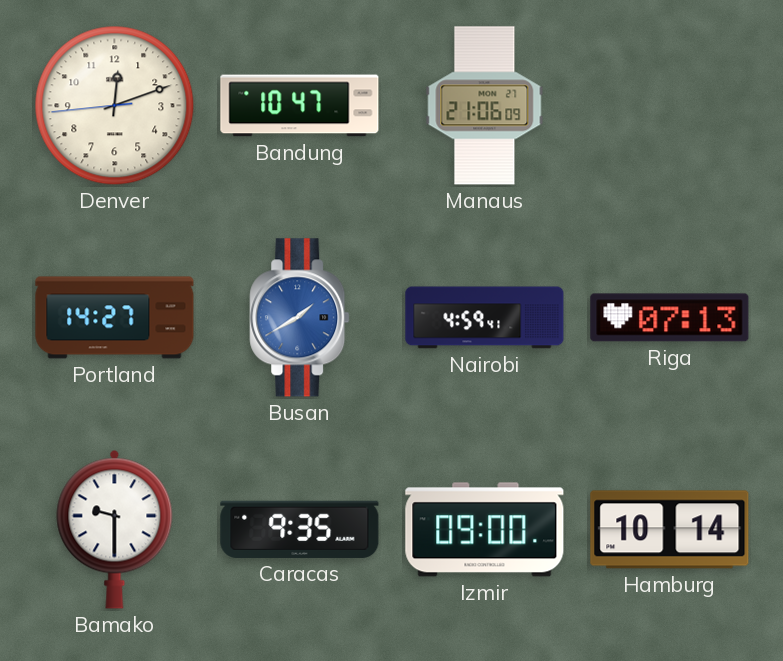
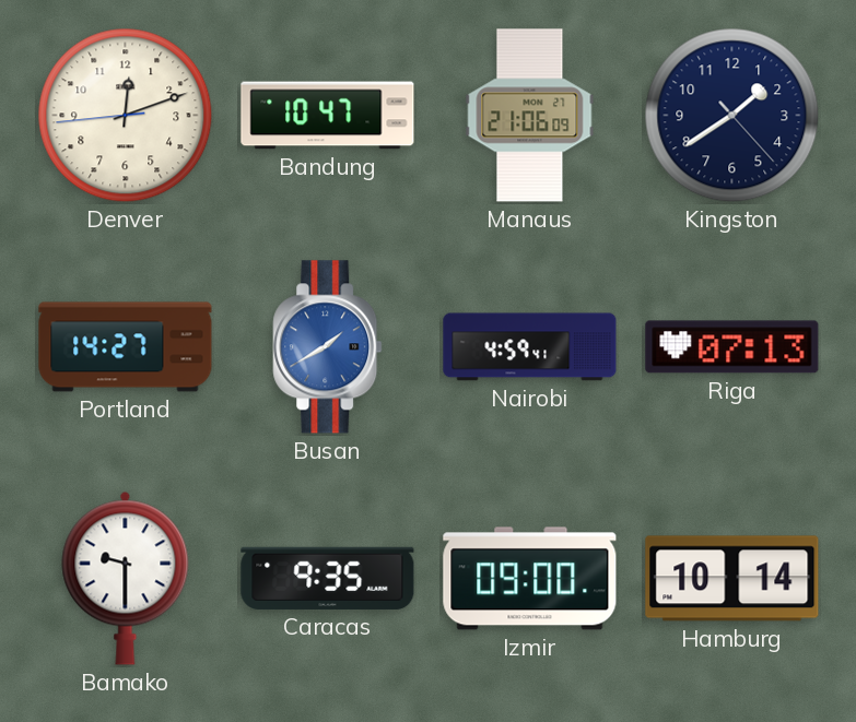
Kingston: none -> 1:39
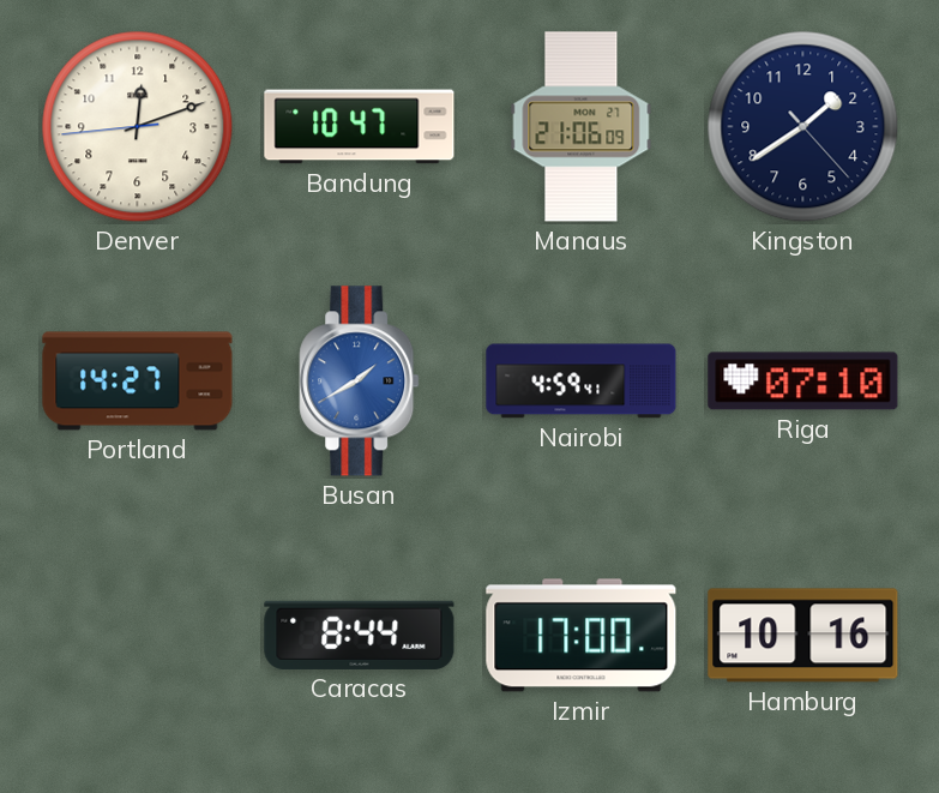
Riga: 07:13 -> 07:10
Bamako: 9:30 -> none
Caracas: 9:35 -> 8:44
Izmir: 09:00 -> 17:00
Hamburg: 10:14 -> 10:16
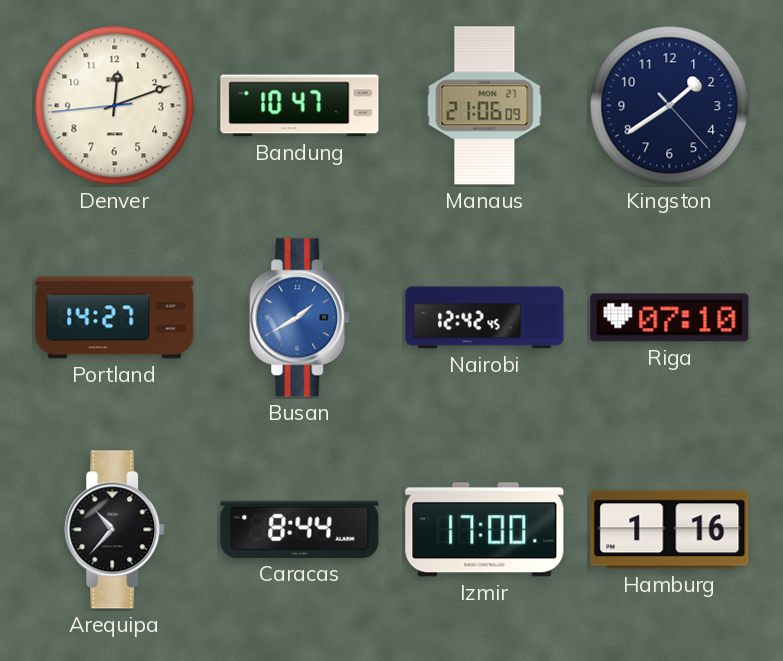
Nairobi: 4:59 -> 12:42
Arequipa: none -> 10:37
Hamburg: 10:16 -> 1:16
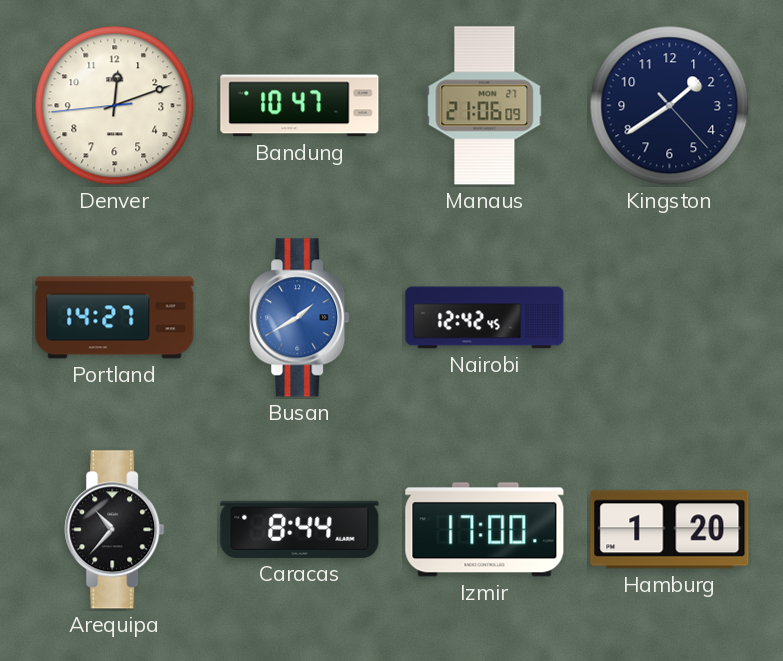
Riga: 07:10 -> none
Hamburg: 1:16 -> 1:20
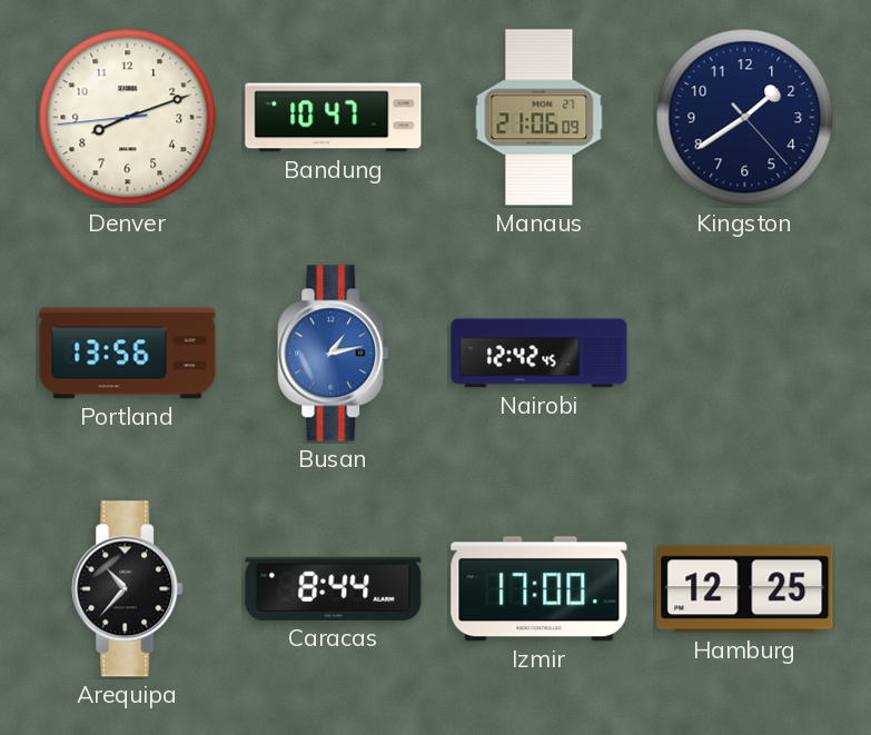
Denver: 12:11 -> 8:11
Portland: 14:27 -> 13:56
Busan: 1:40 -> 1:13
Hamburg: 1:20 -> 12:25
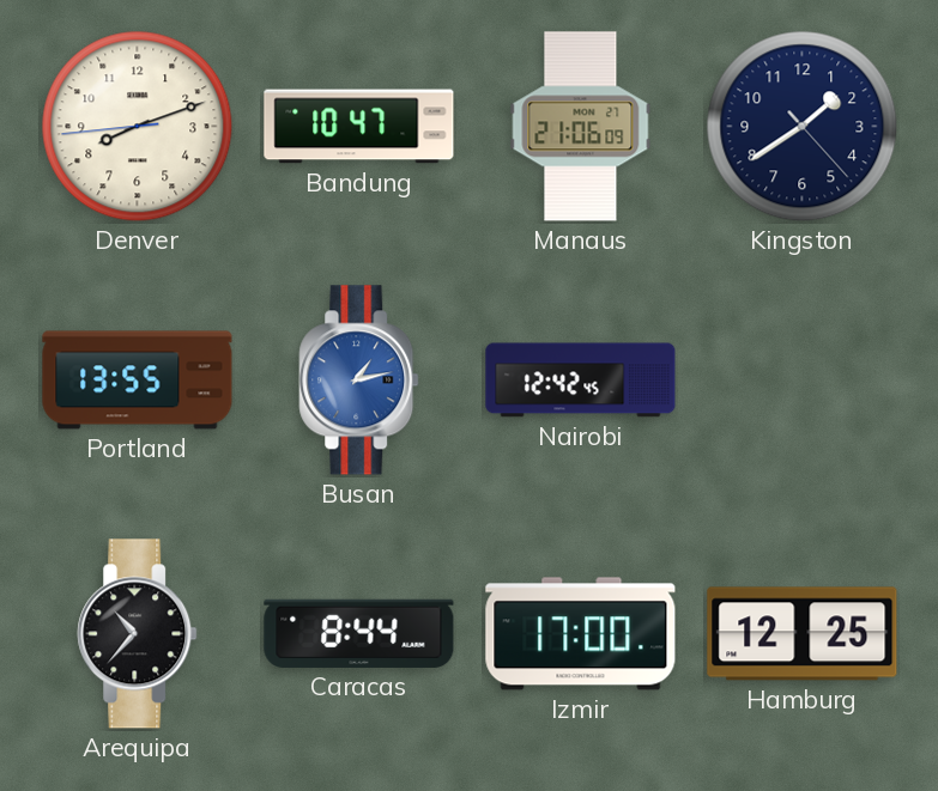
Portland: 13:56 -> 13:55
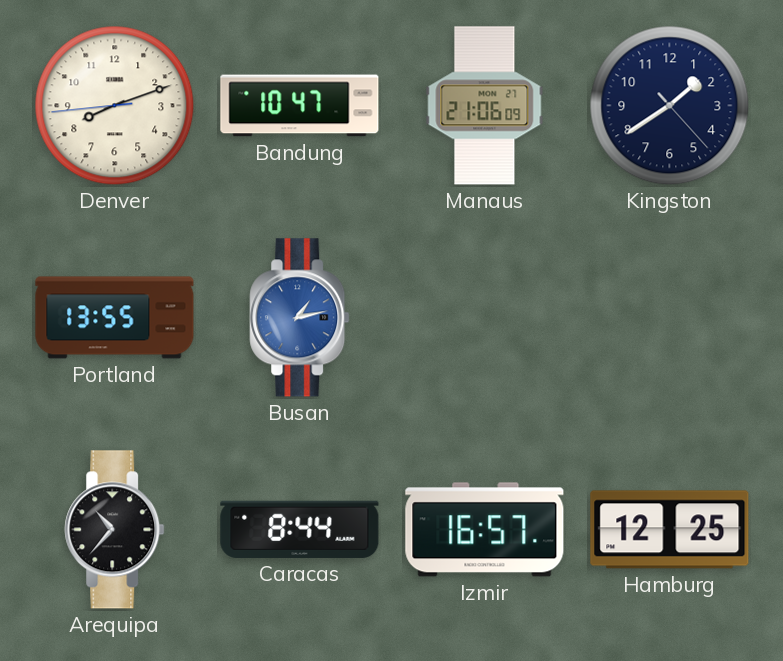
Nairobi: 12:42 -> none
Izmir: 17:00 -> 16:57
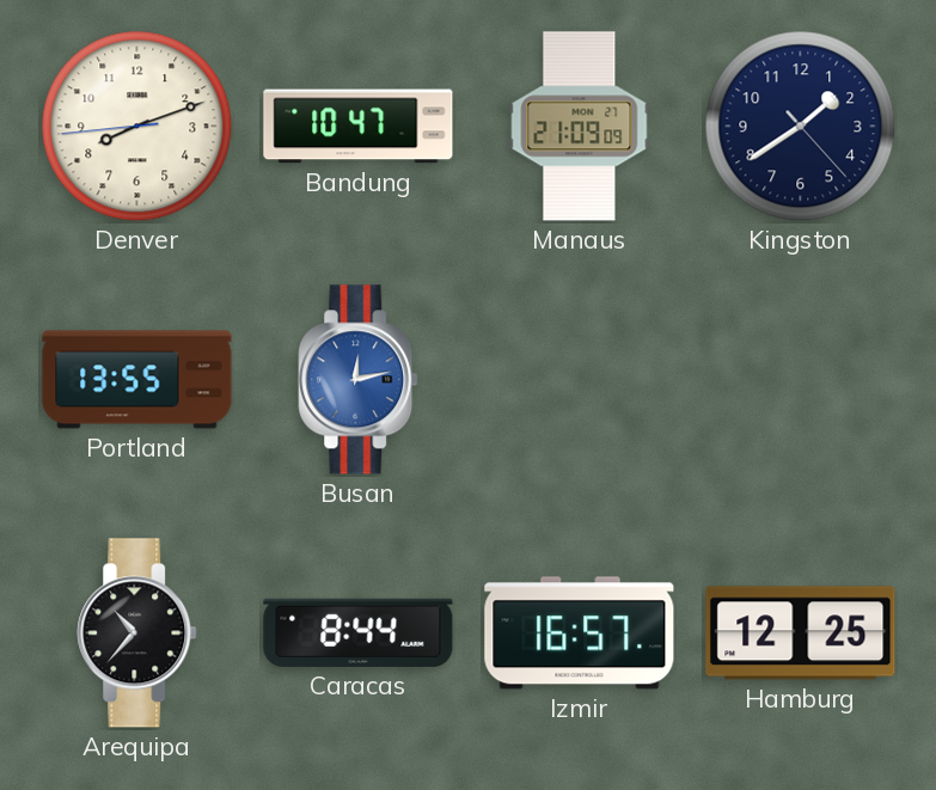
Manaus: 21:06 -> 21:09
Busan: 1:13 -> 12:13
